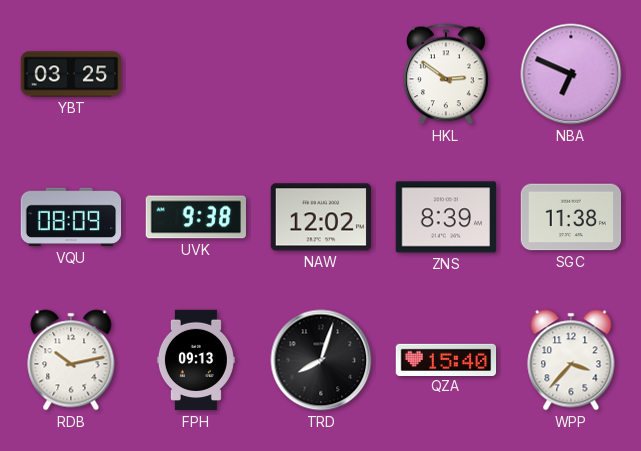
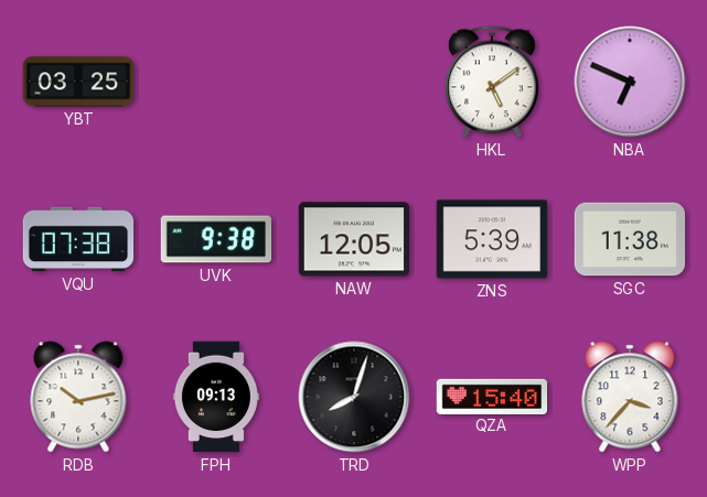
HKL: 2:51 -> 5:09
VQU: 08:09 -> 07:38
NAW: 12:02 -> 12:05
ZNS: 8:39 -> 5:39
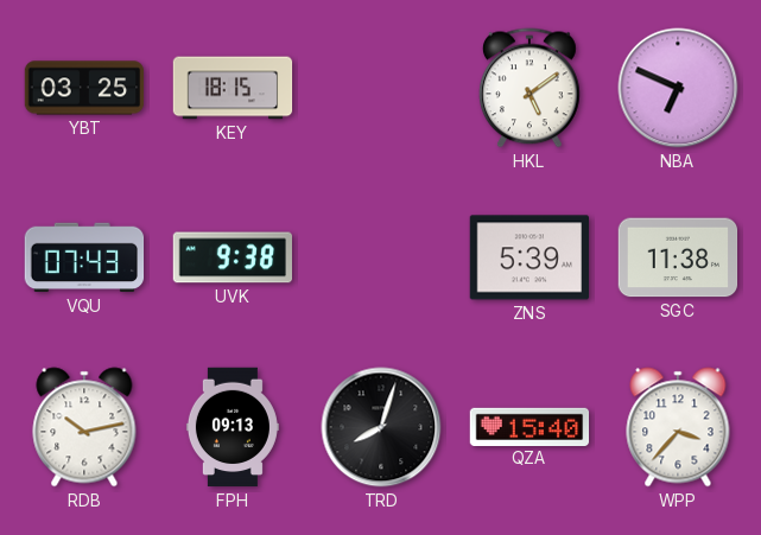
KEY: none -> 18:15
VQU: 07:38 -> 07:43
NAW: 12:05 -> none
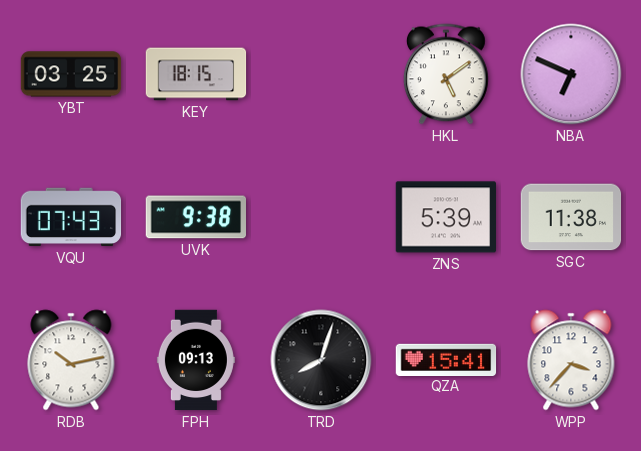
QZA: 15:40 -> 15:41
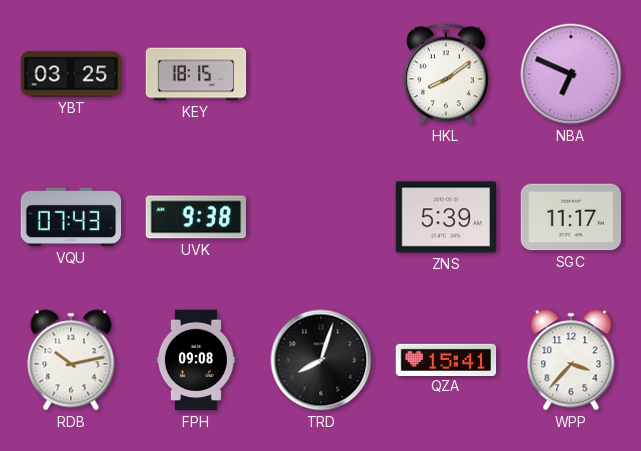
HKL: 5:09 -> 8:09
SGC: 11:38 -> 11:17
FPH: 09:13 -> 09:08
